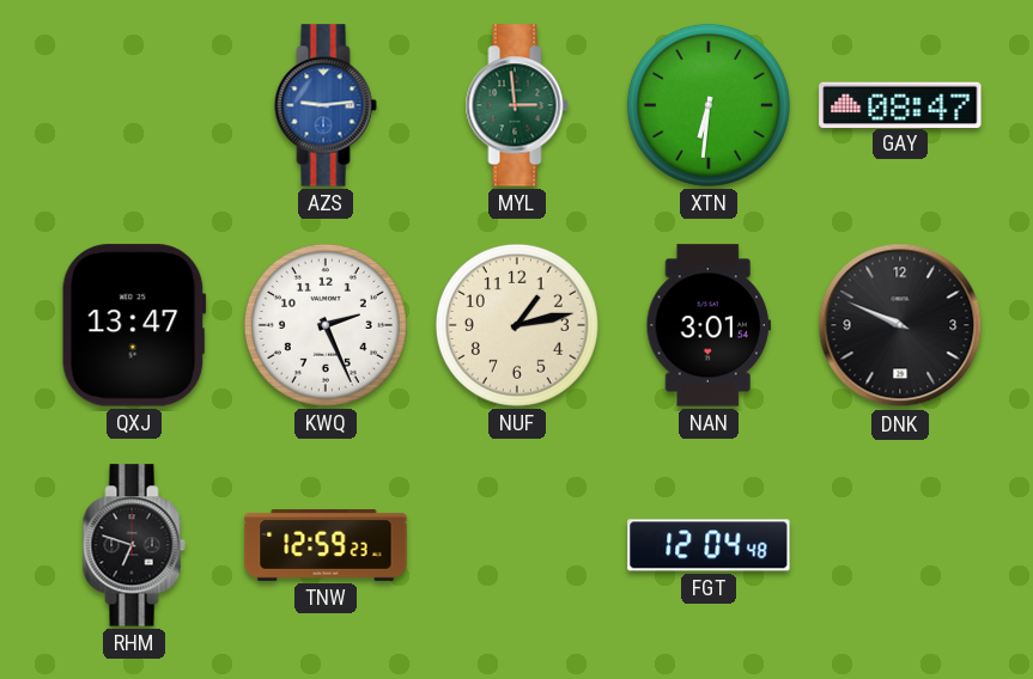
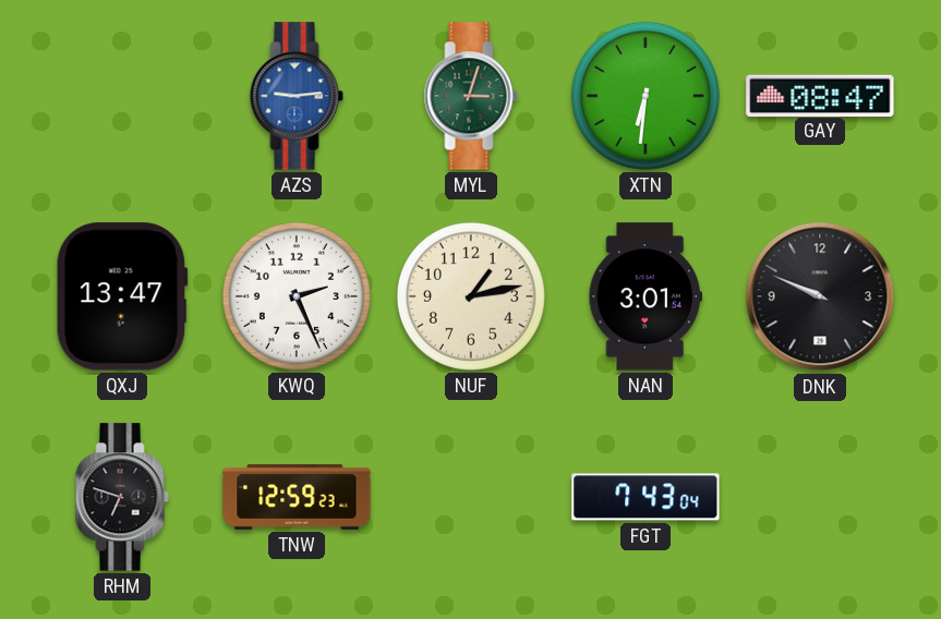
MYL: 2:59 -> 3:03
FGT: 12:04 -> 7:43
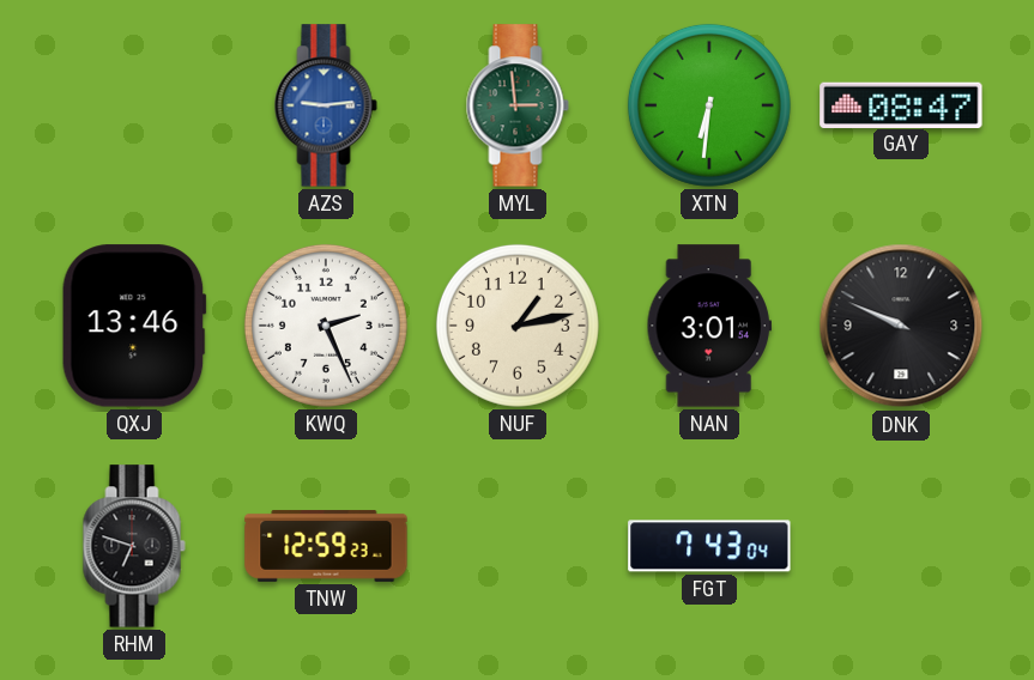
MYL: 3:03 -> 2:59
QXJ: 13:47 -> 13:46
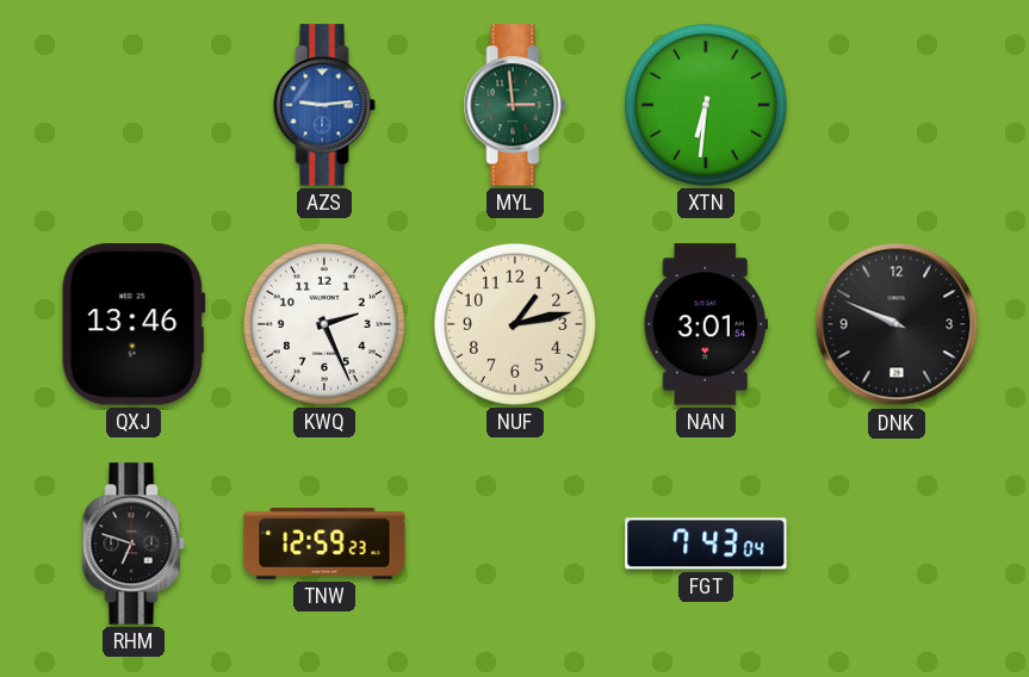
GAY: 08:47 -> none
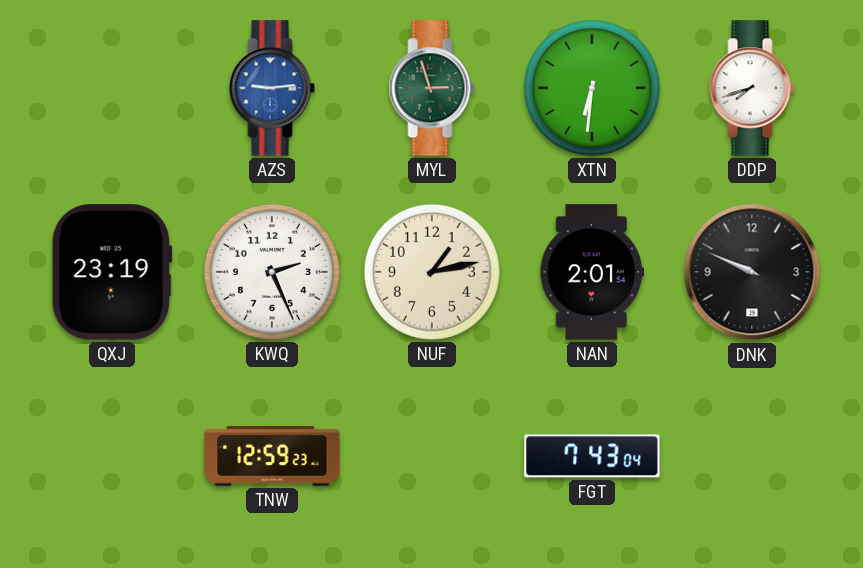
MYL: 2:59 -> 2:57
DDP: none -> 7:42
QXJ: 13:46 -> 23:19
NAN: 3:01 -> 2:01
RHM: 6:48 -> none
